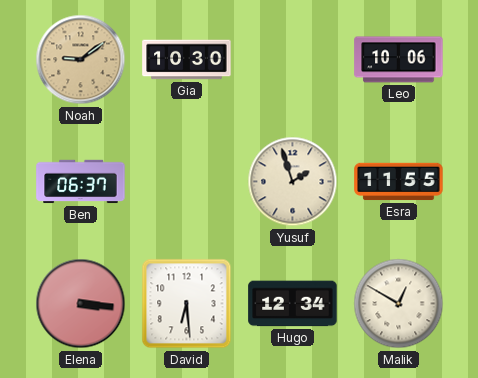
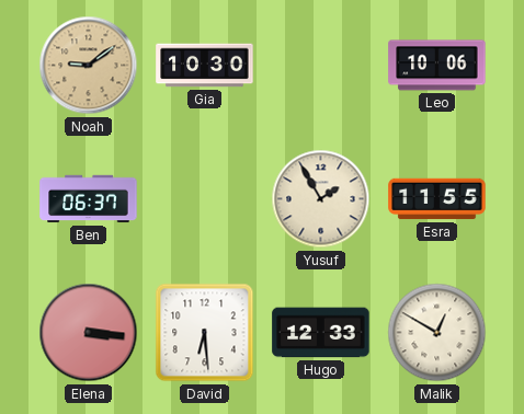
Yusuf: 1:57 -> 1:55
Hugo: 12:34 -> 12:33
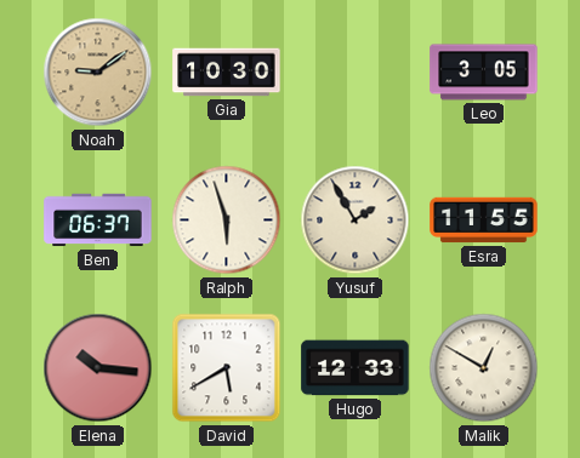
Leo: 10:06 -> 3:05
Ralph: none -> 5:57
Elena: 3:16 -> 10:16
David: 6:29 -> 5:40
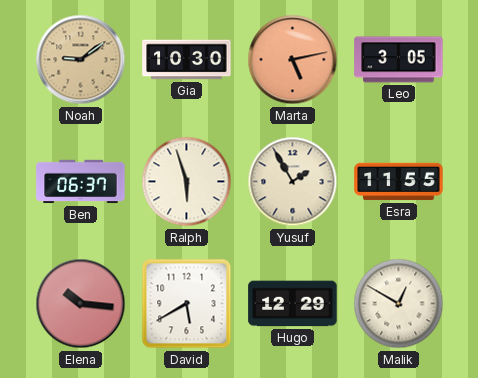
Marta: none -> 5:13
Hugo: 12:33 -> 12:29
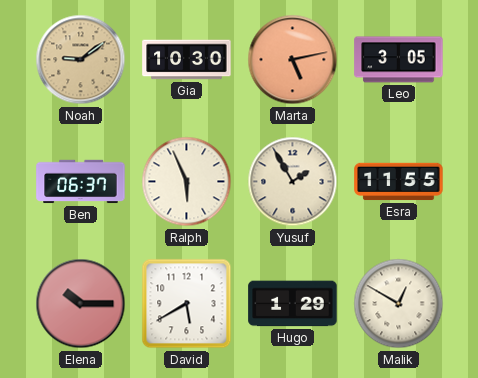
Ralph: 5:57 -> 5:56
Elena: 10:16 -> 10:15
Hugo: 12:29 -> 1:29
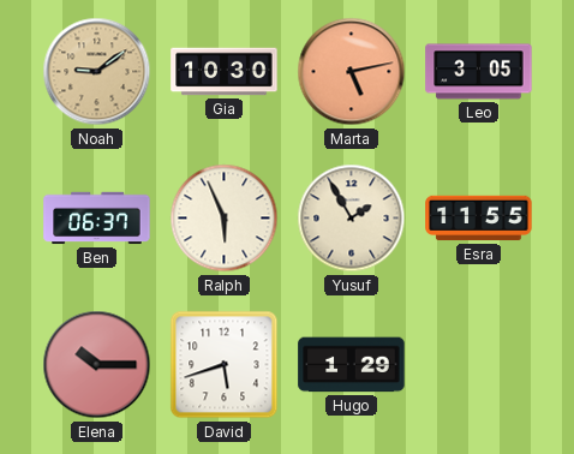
David: 5:40 -> 5:42
Malik: 12:50 -> none
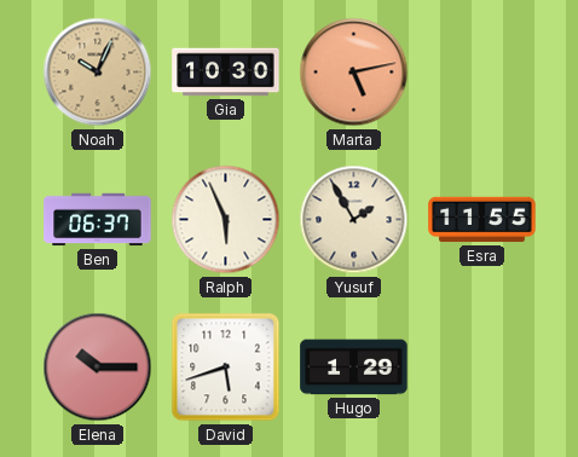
Noah: 9:09 -> 10:04
Leo: 3:05 -> none
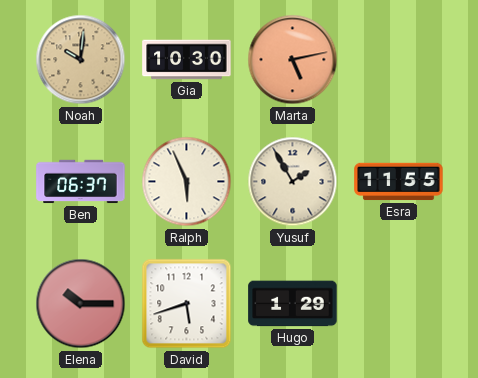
Noah: 10:04 -> 10:01
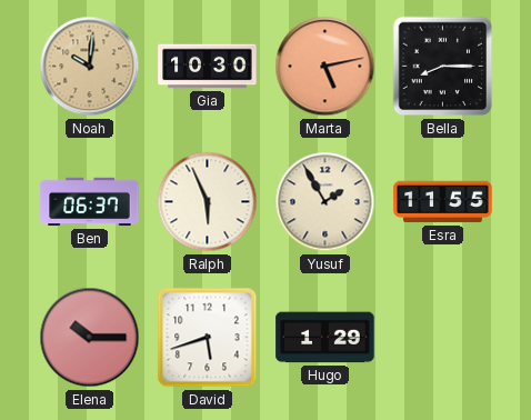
Bella: none -> 8:15
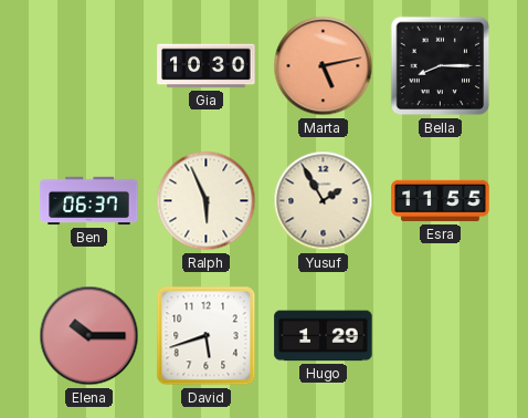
Noah: 10:01 -> none
